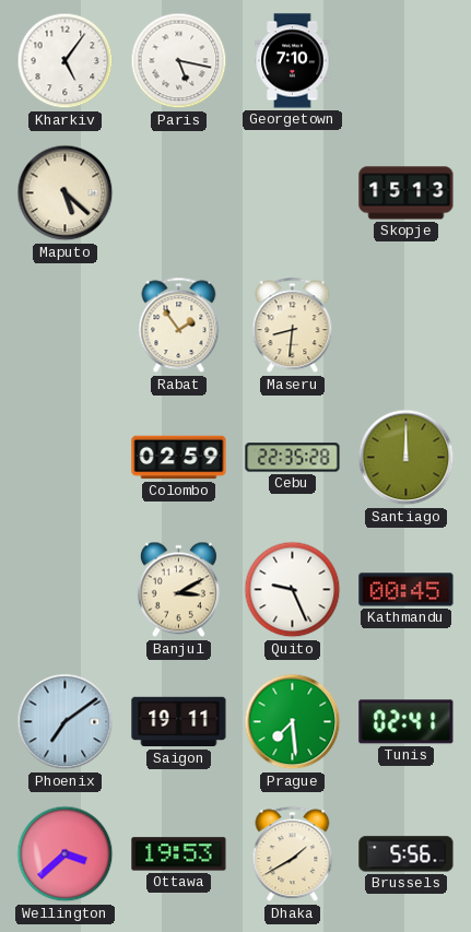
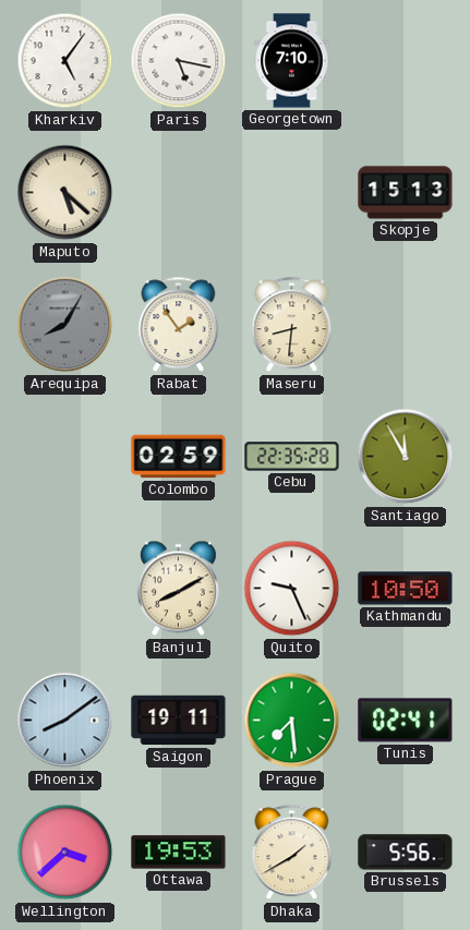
Arequipa: none -> 8:05
Santiago: 12:00 -> 11:55
Banjul: 3:10 -> 8:10
Kathmandu: 00:45 -> 10:50
Phoenix: 7:09 -> 8:09
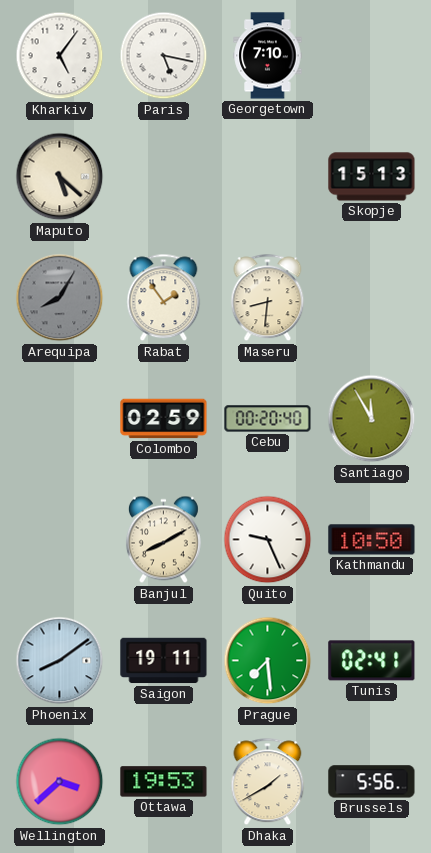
Cebu: 22:35 -> 00:20
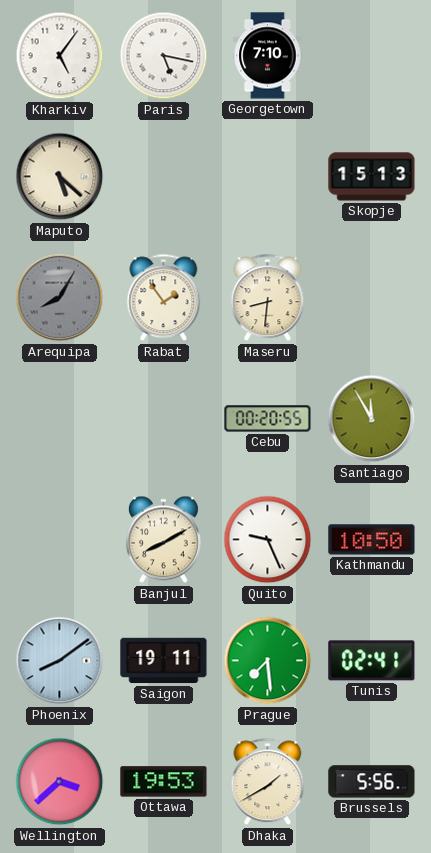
Colombo: 02:59 -> none
Cebu: 00:20:40 -> 00:20:55
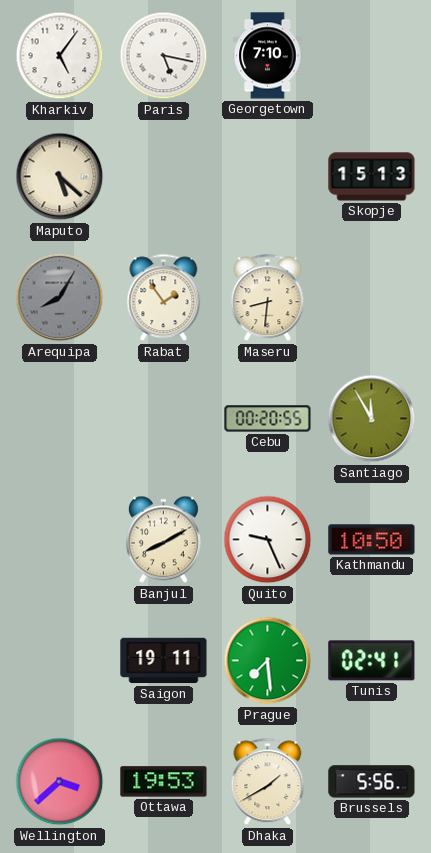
Phoenix: 8:09 -> none
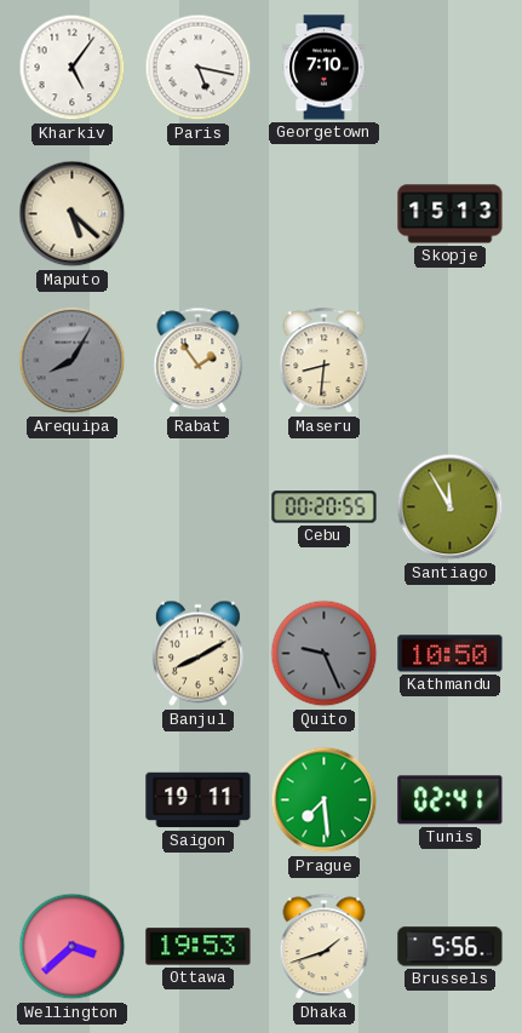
Quito dial: white -> grey
Dhaka: 1:40 -> 1:42
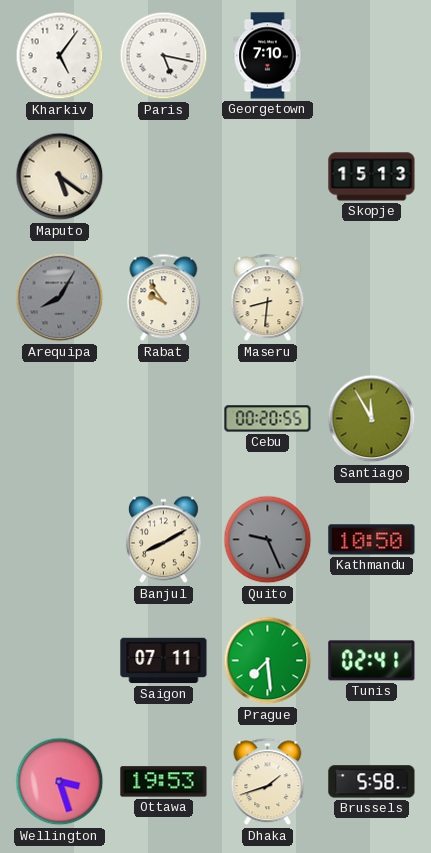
Maputo: 5:22 -> 5:21
Rabat: 1:54 -> 9:54
Saigon: 19:11 -> 07:11
Wellington: 3:38 -> 3:27
Brussels: 5:56 -> 5:58
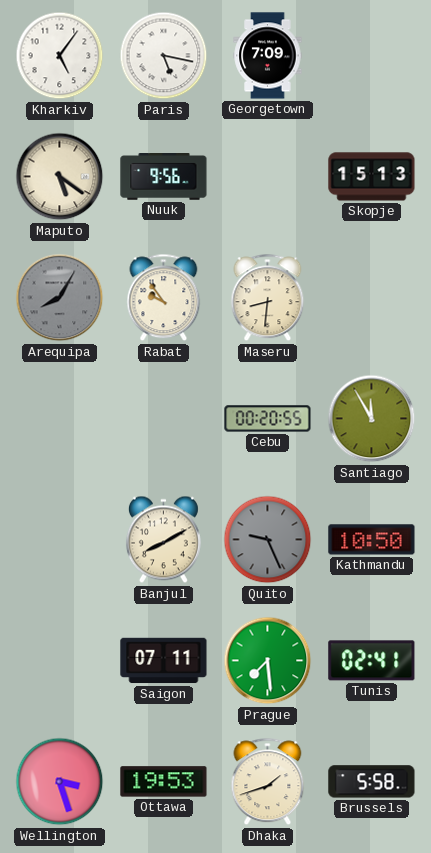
Georgetown: 7:10 -> 7:09
Nuuk: none -> 9:56
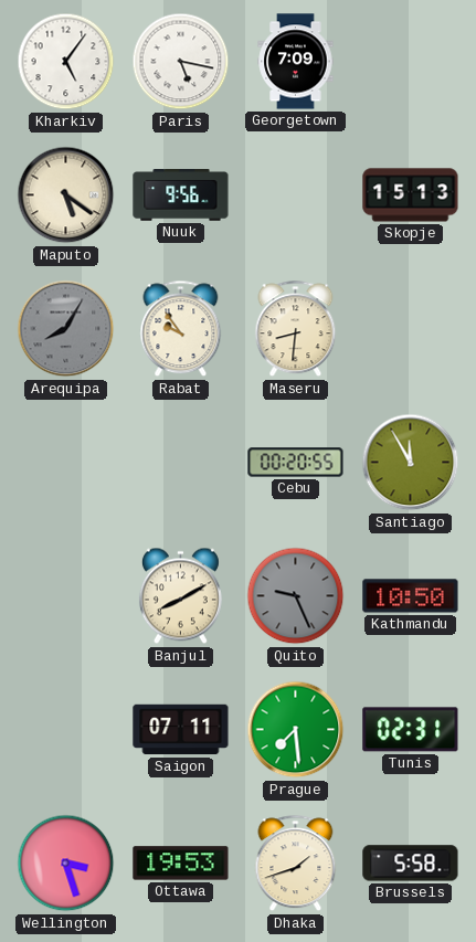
Tunis: 02:41 -> 02:31
